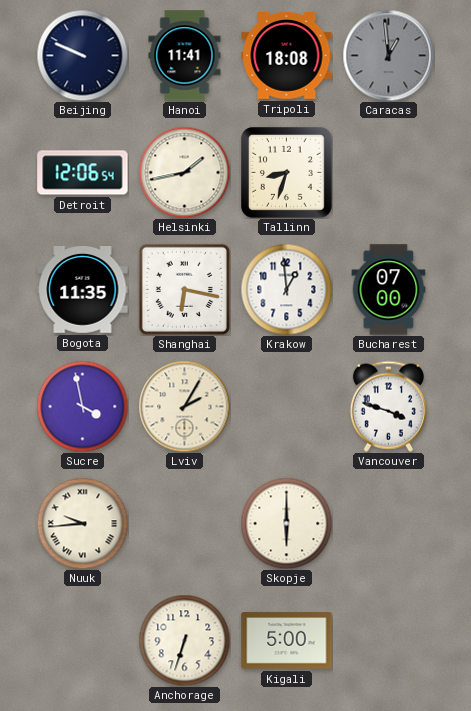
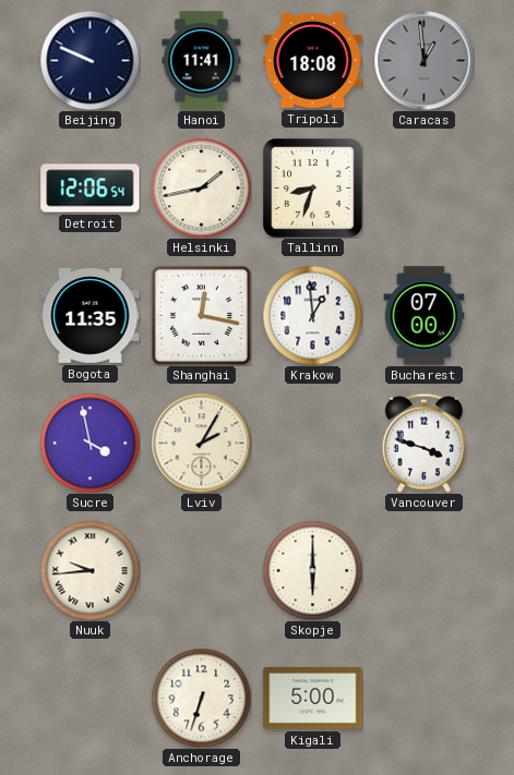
Shanghai: 6:17 -> 12:17
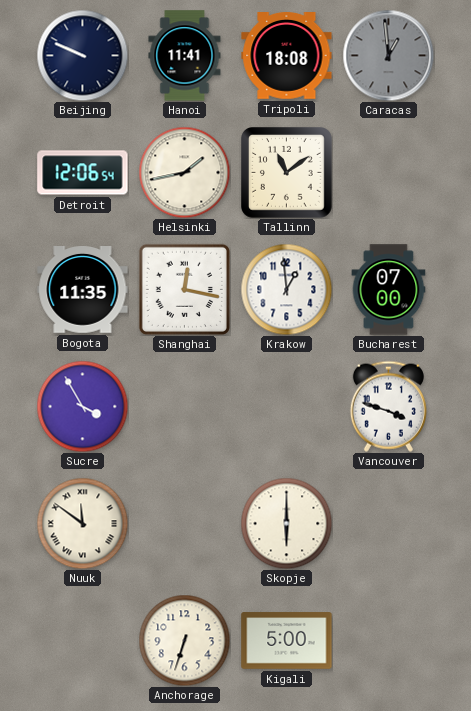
Tallinn: 8:33 -> 11:09
Sucre: 3:58 -> 3:55
Lviv: 2:05 -> none
Nuuk: 9:44 -> 11:51
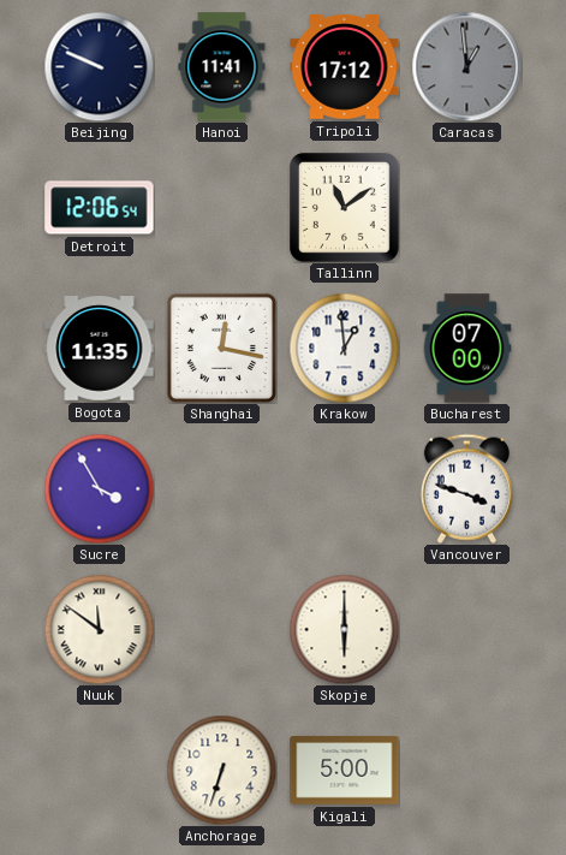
Tripoli: 18:08 -> 17:12
Helsinki: 1:43 -> none
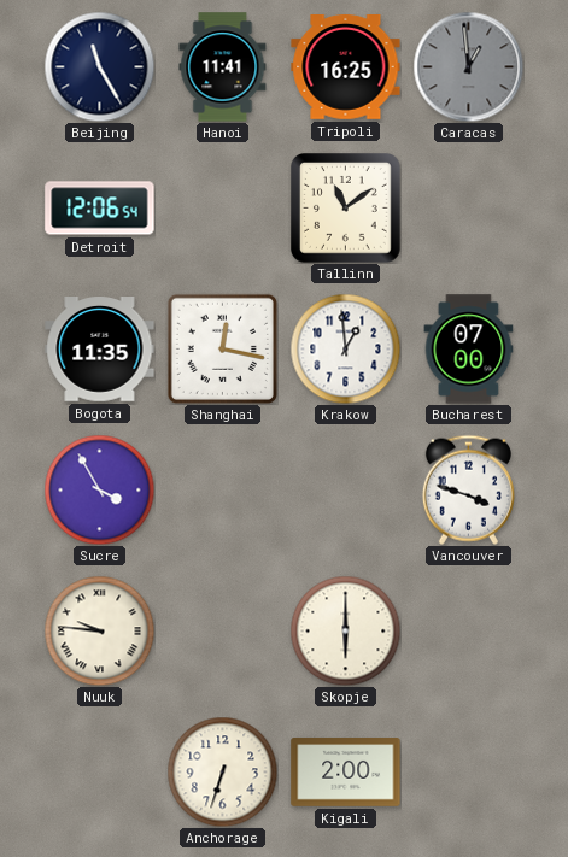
Beijing: 9:49 -> 11:25
Tripoli: 17:12 -> 16:25
Nuuk: 11:51 -> 9:46
Kigali: 5:00 -> 2:00
